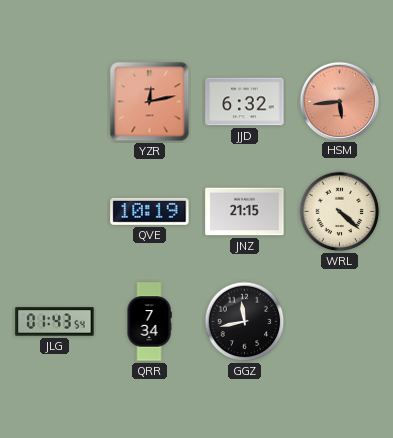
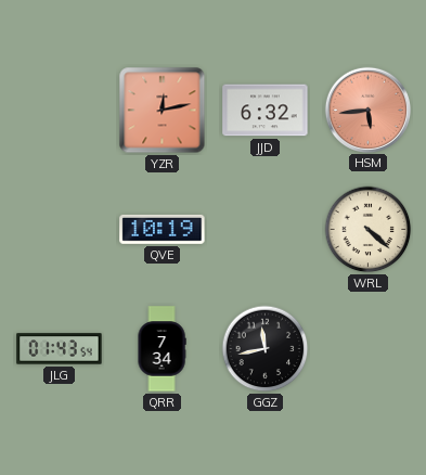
JNZ: 21:15 -> none
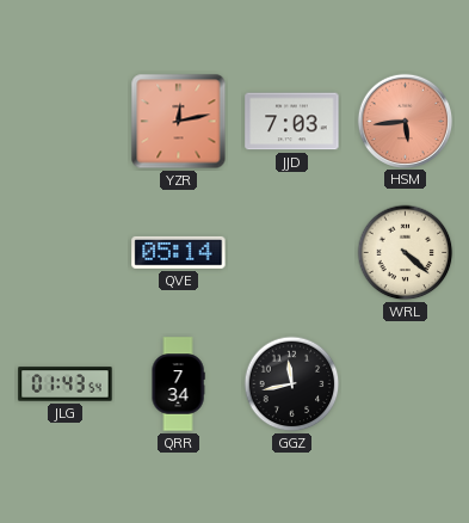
JJD: 6:32 -> 7:03
QVE: 10:19 -> 05:14
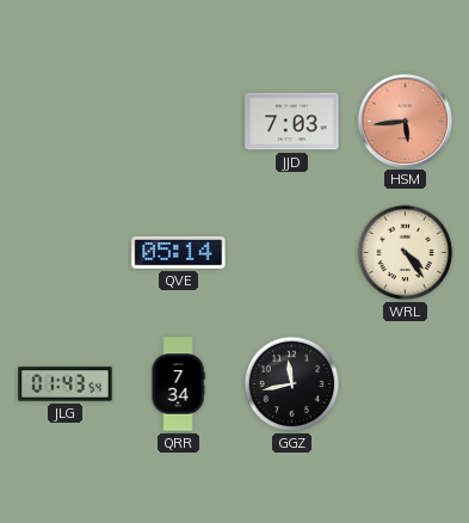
YZR: 12:13 -> none
WRL: 4:22 -> 4:24
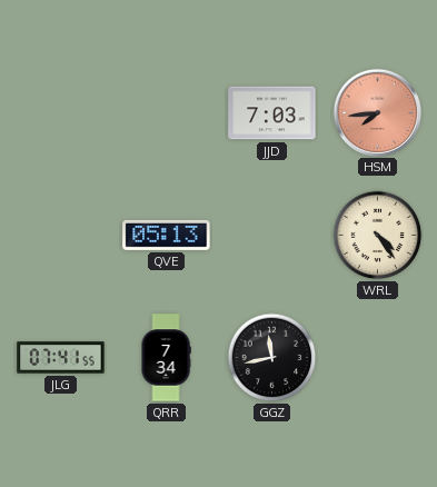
HSM: 5:44 -> 7:44
QVE: 05:14 -> 05:13
JLG: 01:43 -> 07:41
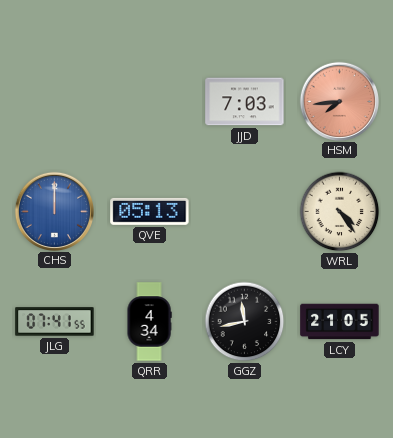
CHS: none -> 12:00
QRR: 7:34 -> 4:34
LCY: none -> 21:05
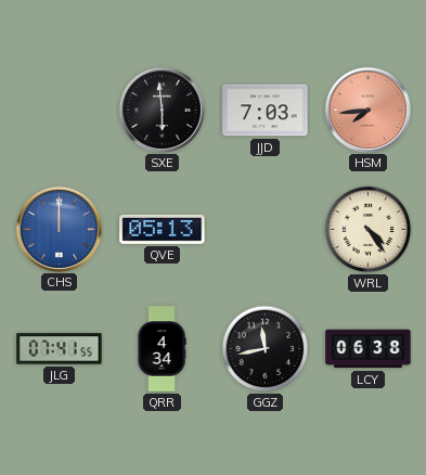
SXE: none -> 5:59
LCY: 21:05 -> 06:38
